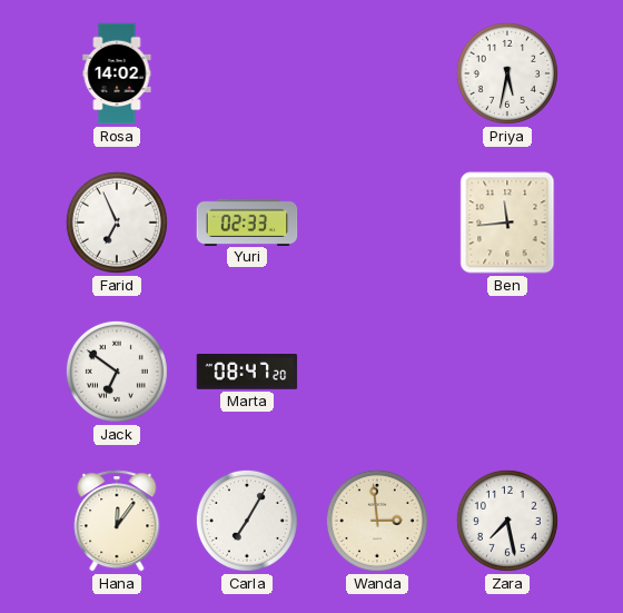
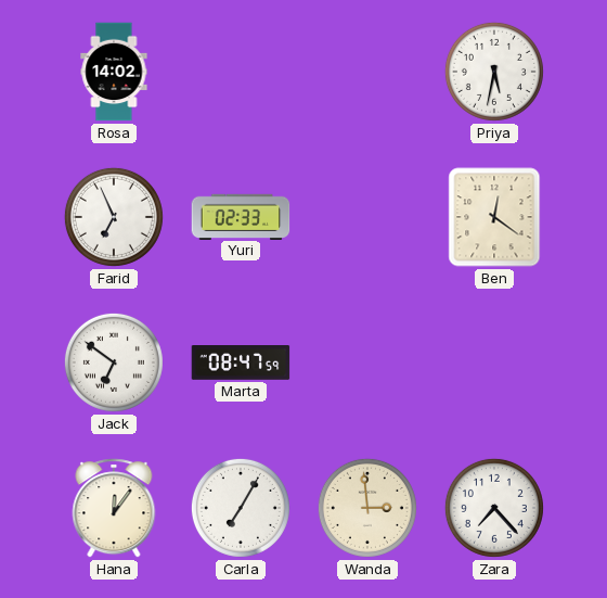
Ben: 11:44 -> 12:21
Marta: 08:47:20 -> 08:47:59
Zara: 7:28 -> 7:23
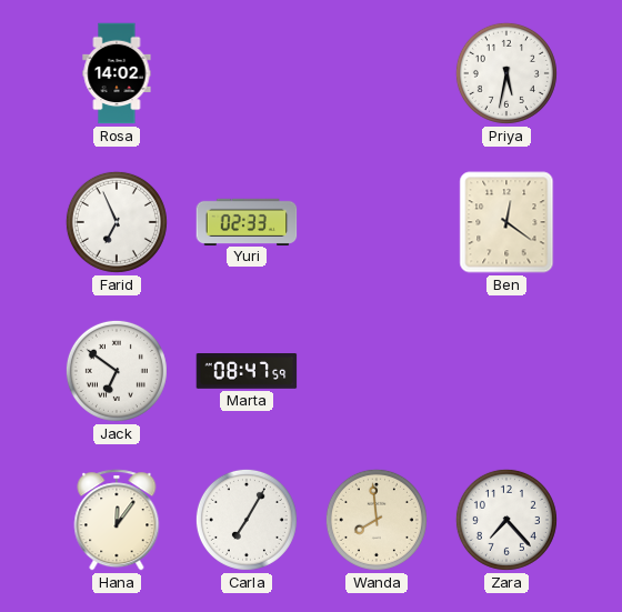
Wanda: 2:59 -> 7:59
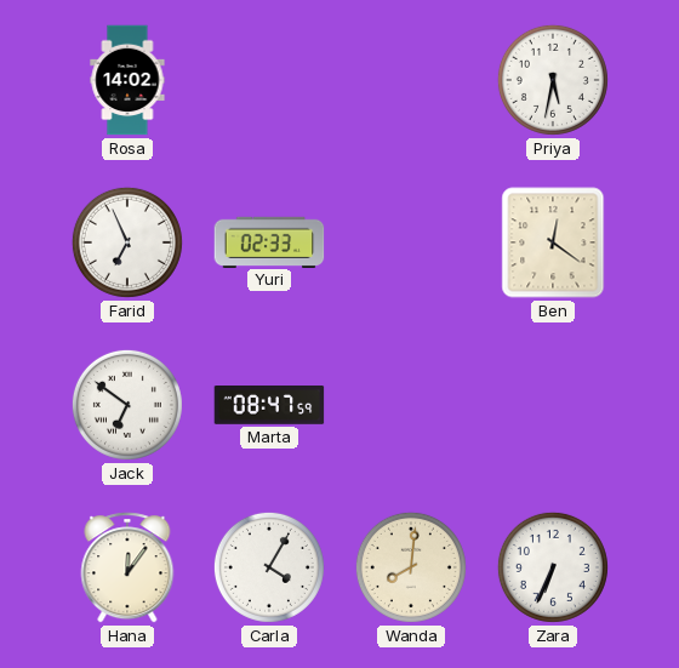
Carla: 7:05 -> 4:05
Wanda: 7:59 -> 8:01
Zara: 7:23 -> 6:34
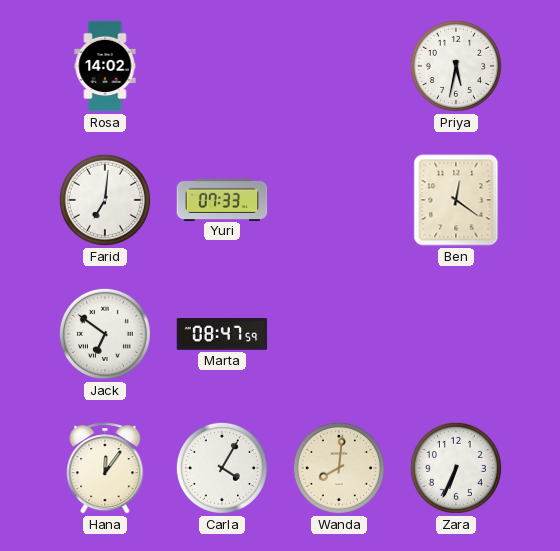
Farid: 6:56 -> 7:01
Yuri: 02:33 -> 07:33
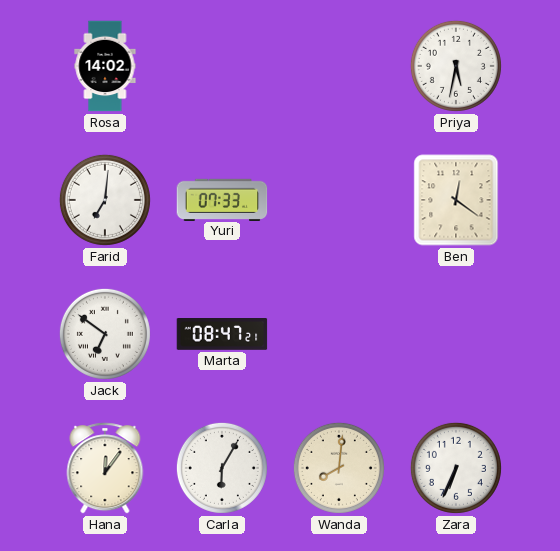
Marta: 08:47:59 -> 08:47:21
Carla: 4:05 -> 6:05
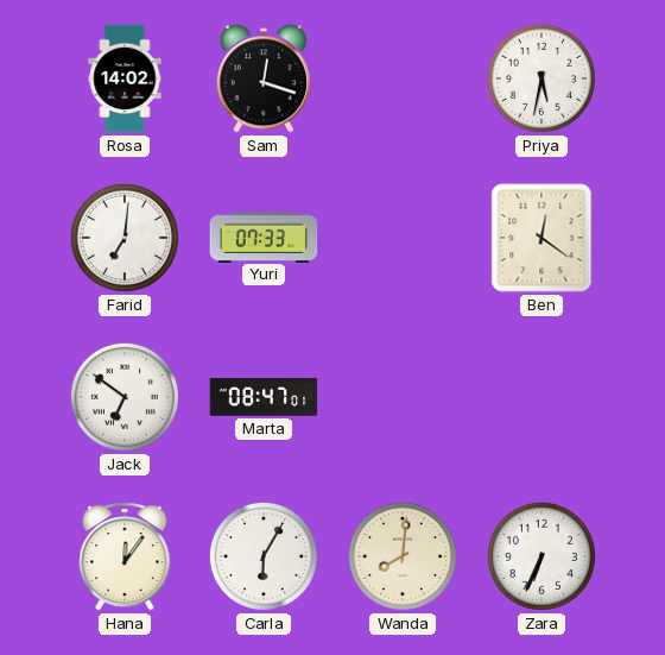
Sam: none -> 12:18
Marta: 08:47:21 -> 08:47:01
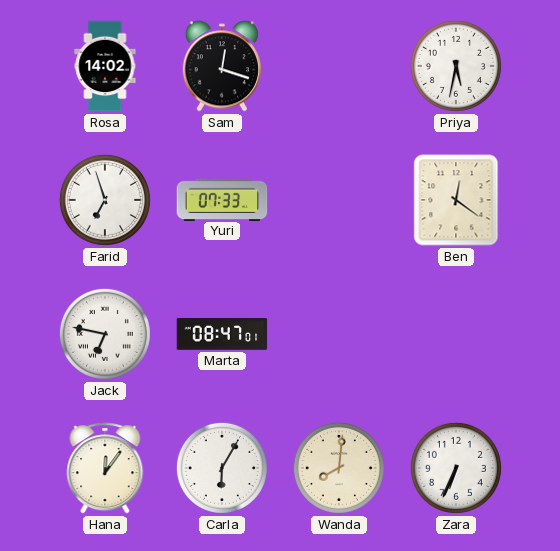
Farid: 7:01 -> 6:57
Jack: 6:51 -> 6:47
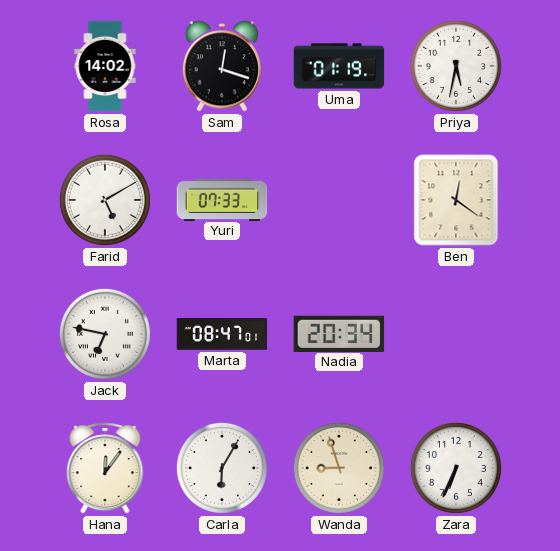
Uma: none -> 01:19
Farid: 6:57 -> 5:10
Nadia: none -> 20:34
Wanda: 8:01 -> 8:57
